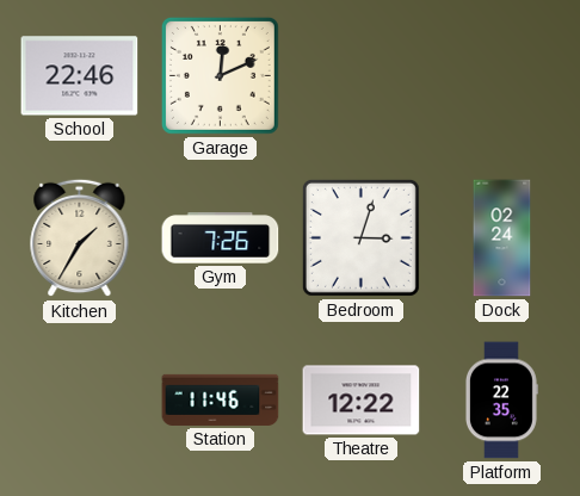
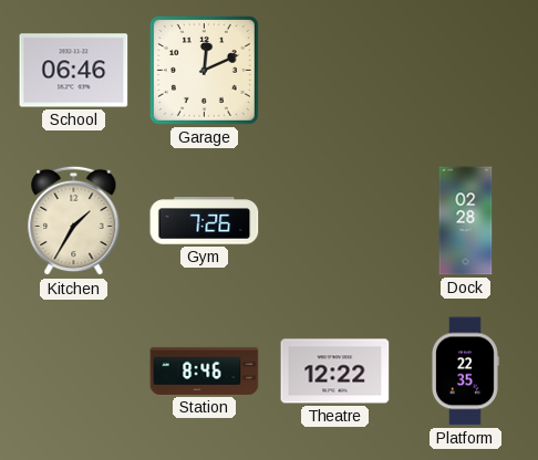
School: 22:46 -> 06:46
Bedroom: 3:03 -> none
Dock: 02:24 -> 02:28
Station: 11:46 -> 8:46
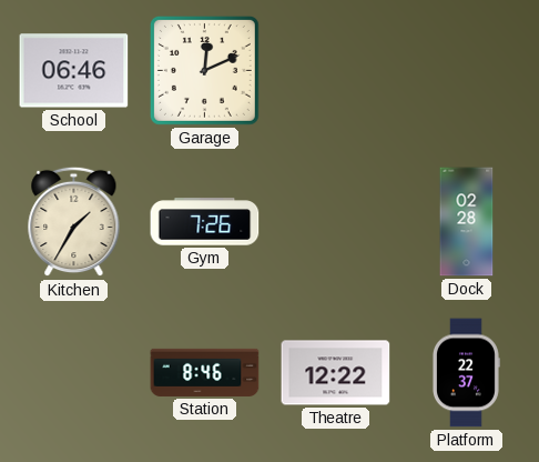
Platform: 22:35 -> 22:37
